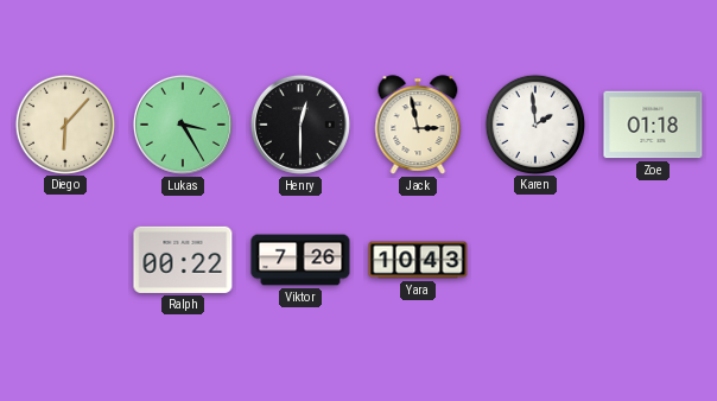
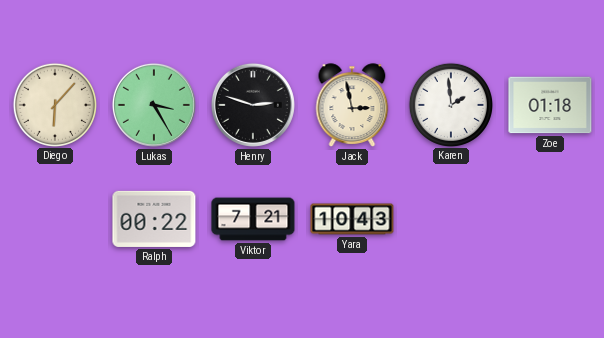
Henry: 12:30 -> 2:48
Viktor: 7:26 -> 7:21
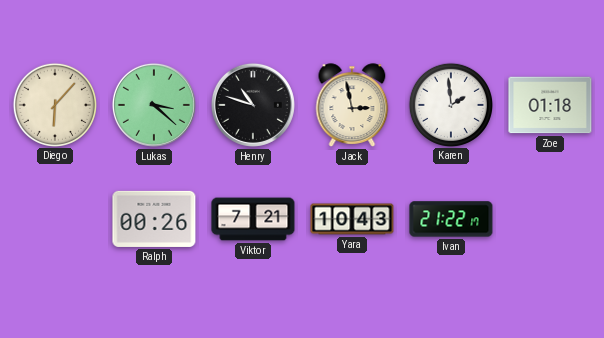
Lukas: 3:25 -> 3:22
Henry: 2:48 -> 10:48
Ralph: 00:22 -> 00:26
Ivan: none -> 21:22
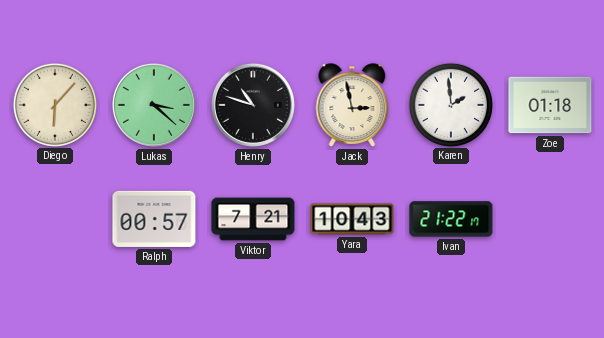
Ralph: 00:26 -> 00:57
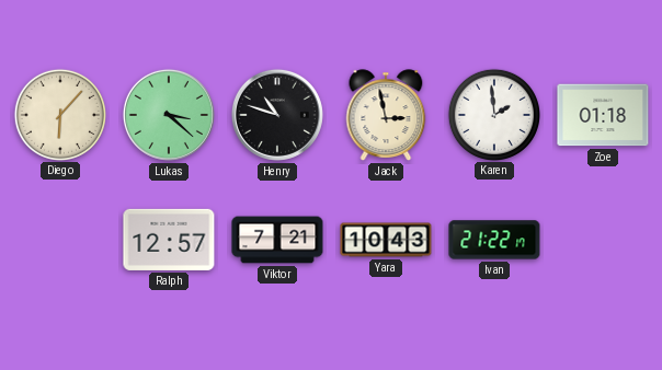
Ralph: 00:57 -> 12:57
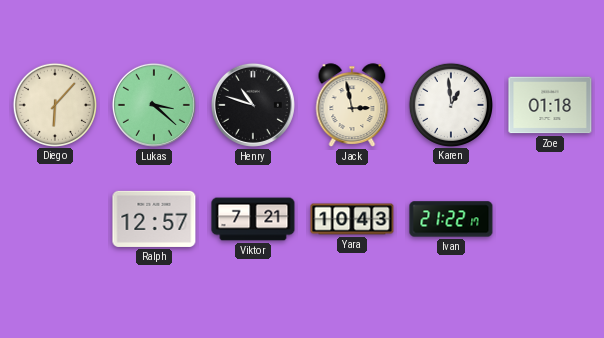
Karen: 1:59 -> 12:59
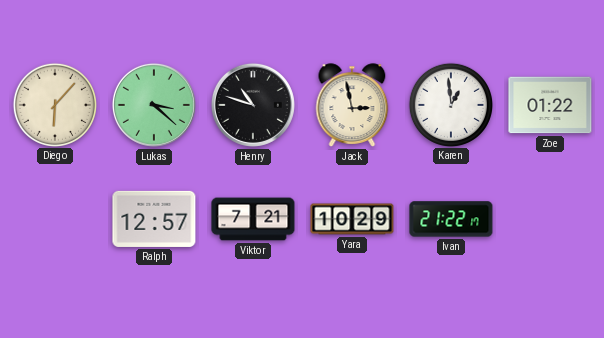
Zoe: 01:18 -> 01:22
Yara: 10:43 -> 10:29
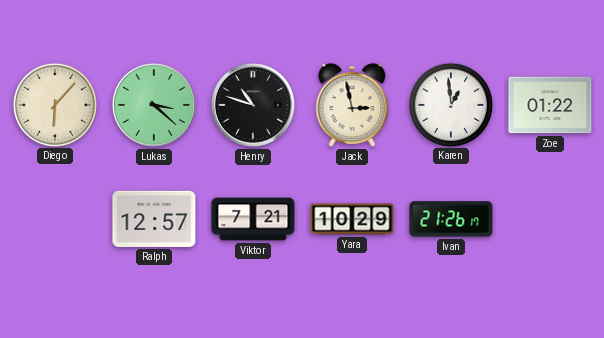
Ivan: 21:22 -> 21:26
